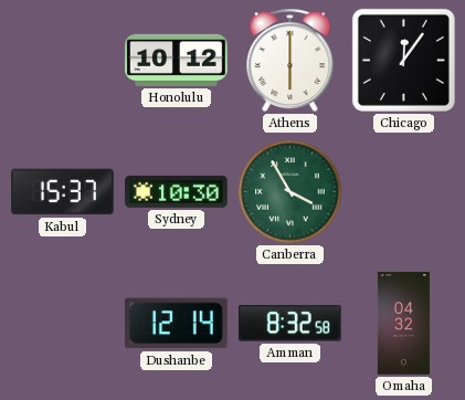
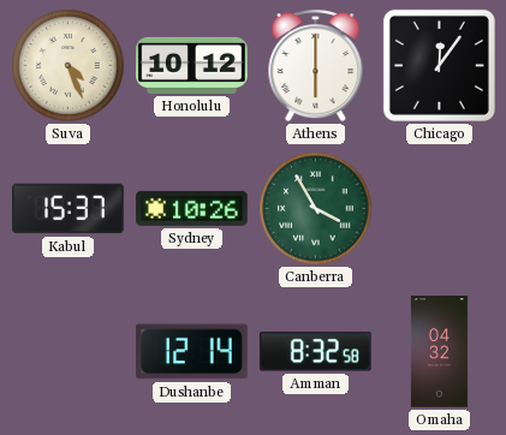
Suva: none -> 4:26
Sydney: 10:30 -> 10:26
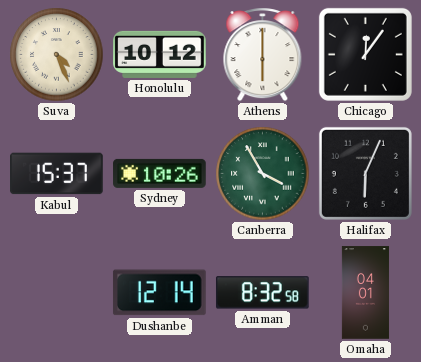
Halifax: none -> 6:04
Omaha: 04:32 -> 04:01
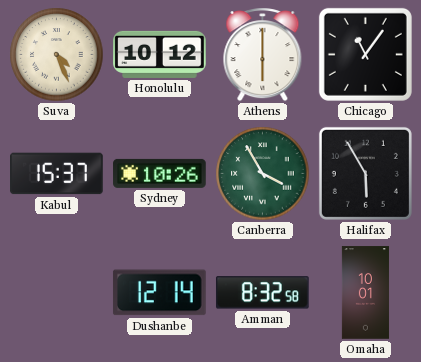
Chicago: 12:06 -> 11:06
Halifax: 6:04 -> 5:55
Omaha: 04:01 -> 10:01
